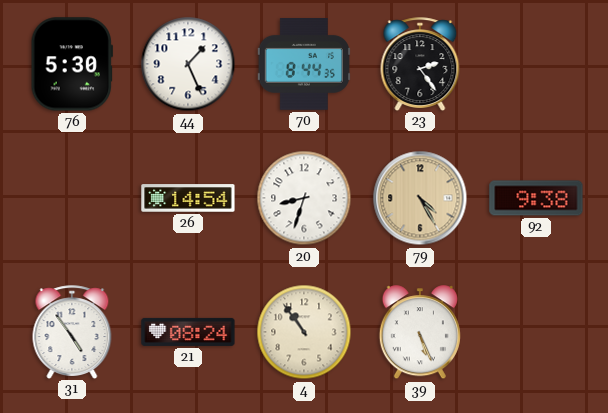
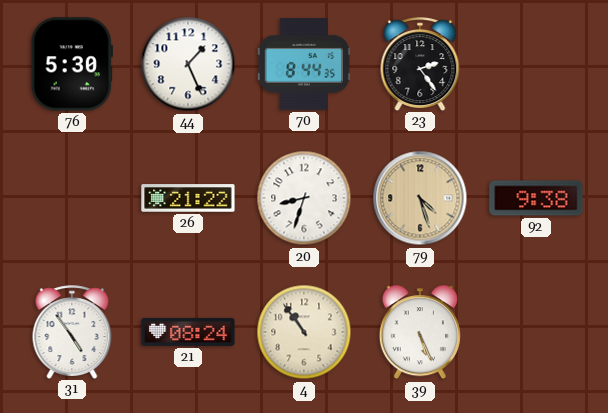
26: 14:54 -> 21:22
79: 4:25 -> 4:27
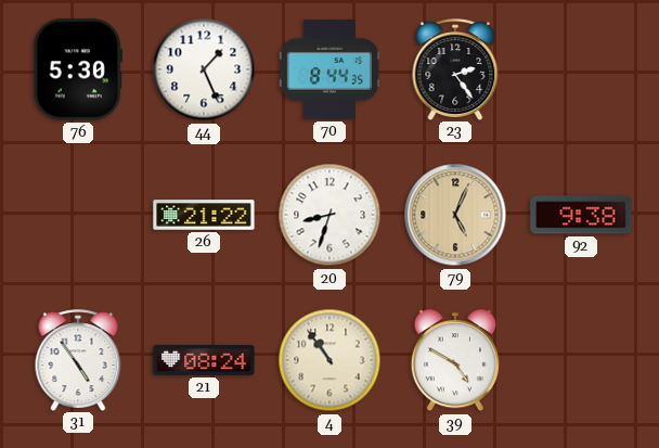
79: 4:27 -> 5:04
39: 5:26 -> 4:50
